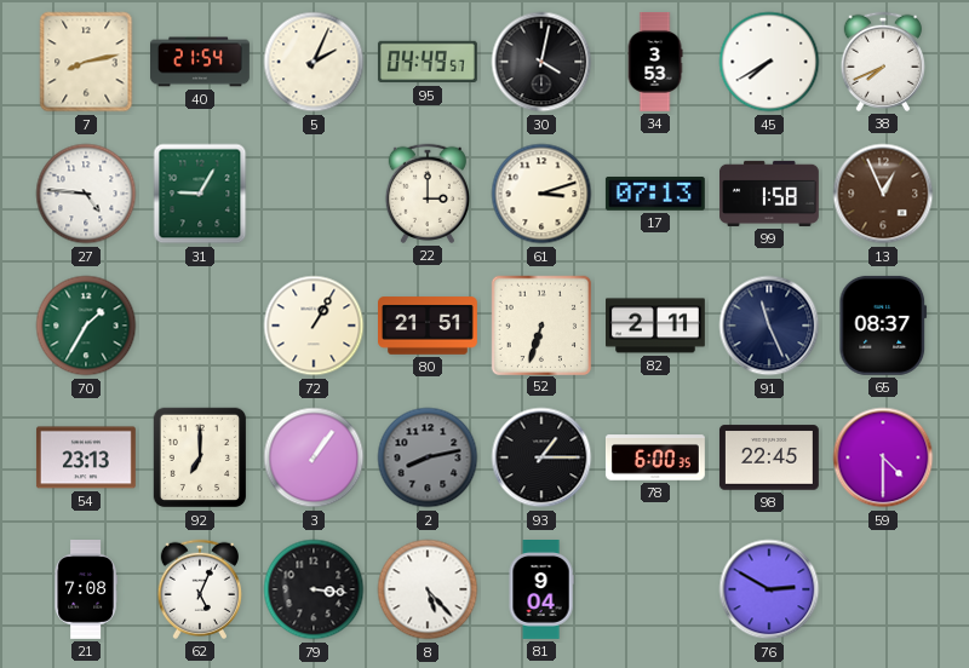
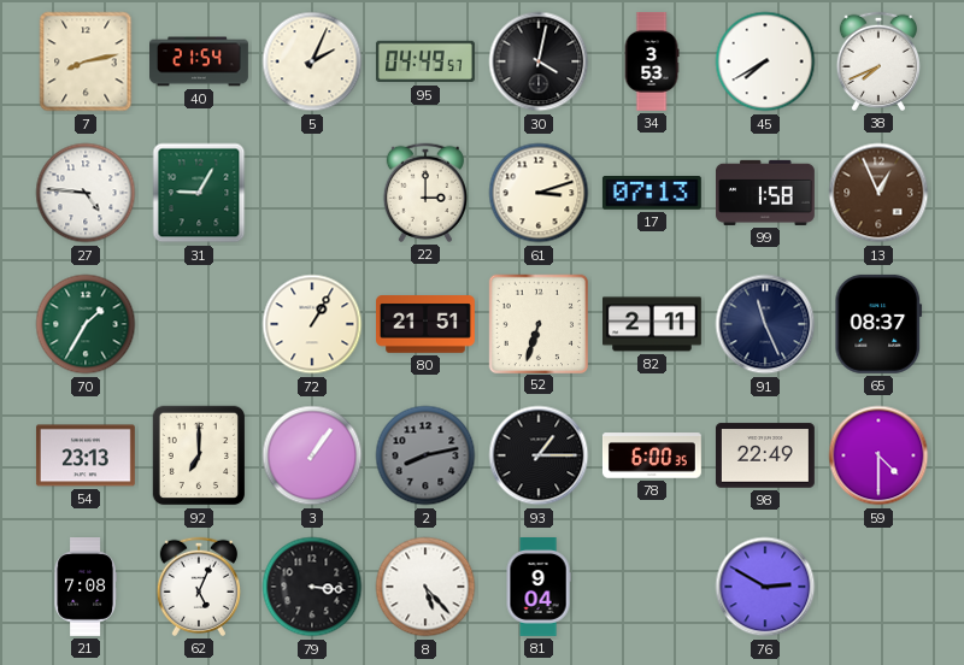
98: 22:45 -> 22:49
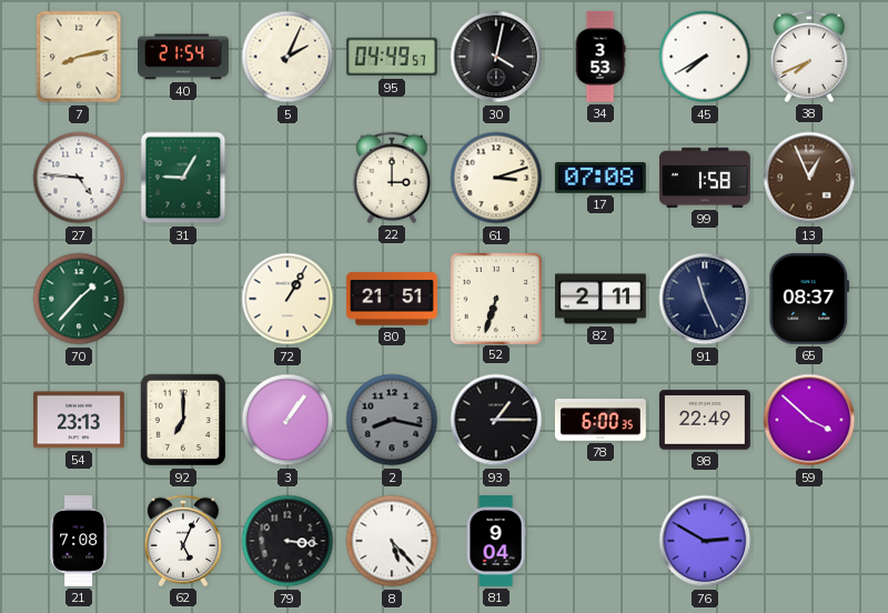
17: 07:13 -> 07:08
70: 1:35 -> 1:37
2: 8:13 -> 8:17
59: 4:30 -> 3:52
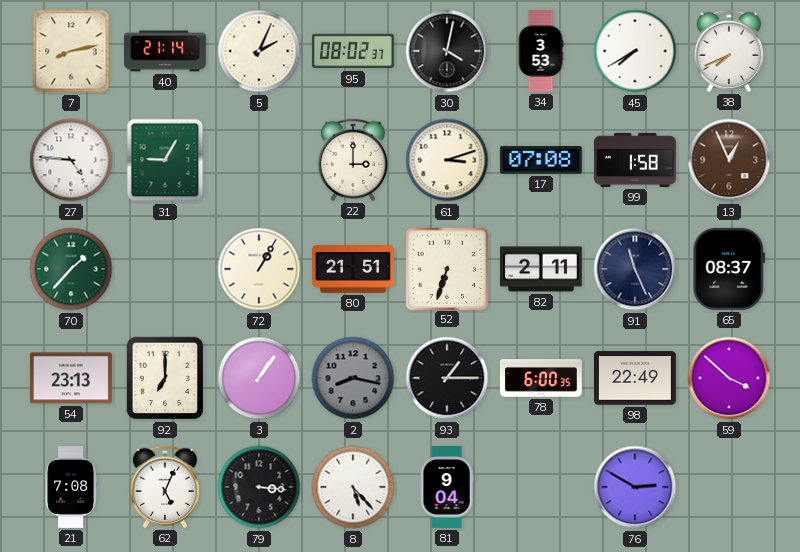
40: 21:54 -> 21:14
95: 04:49 -> 08:02
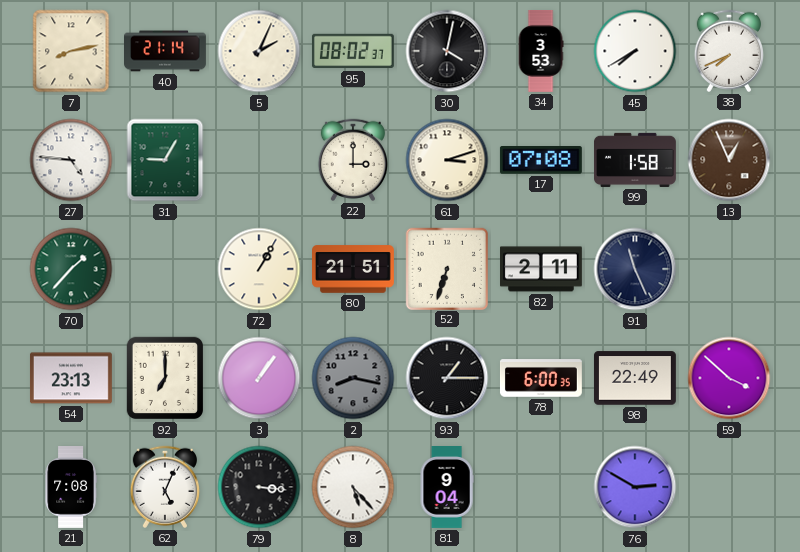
65: 08:37 -> none
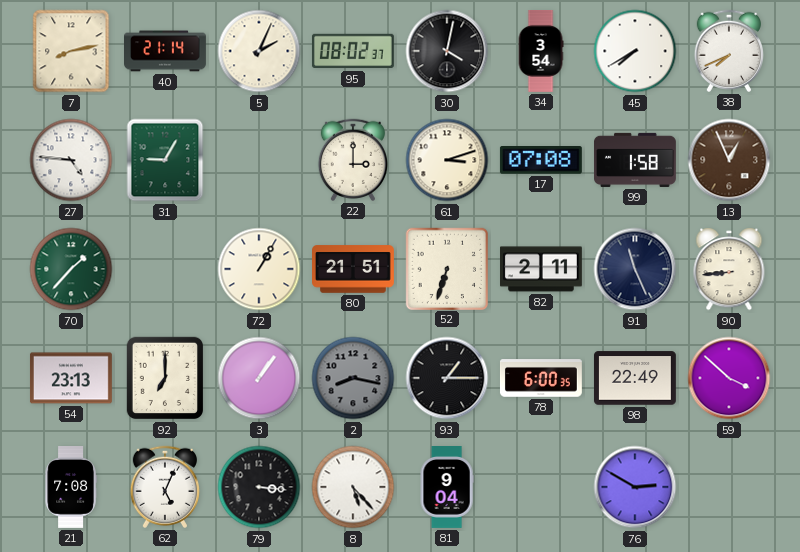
34: 3:53 -> 3:54
90: none -> 8:44
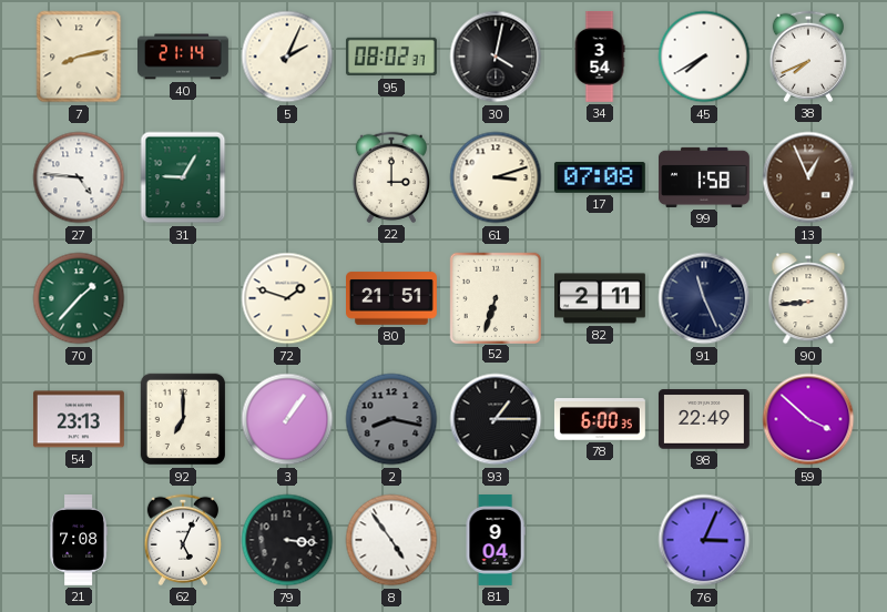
72: 1:05 -> 1:48
8: 5:23 -> 4:54
76: 2:50 -> 3:04
